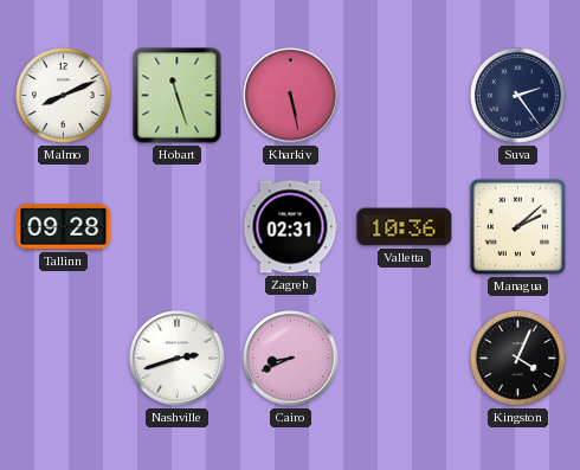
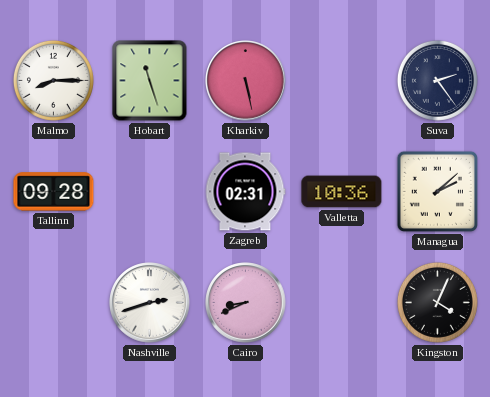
Malmo: 8:11 -> 8:15
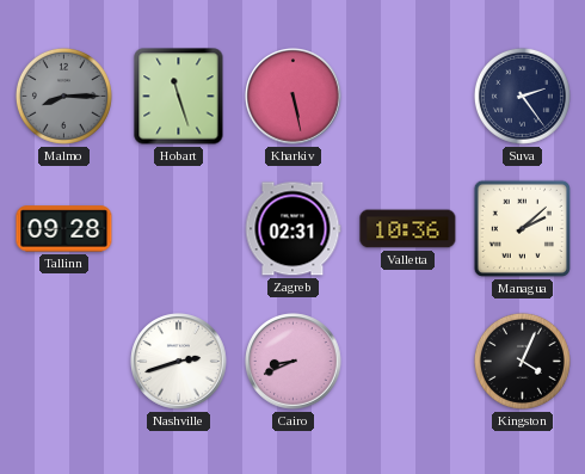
Malmo dial: white -> grey
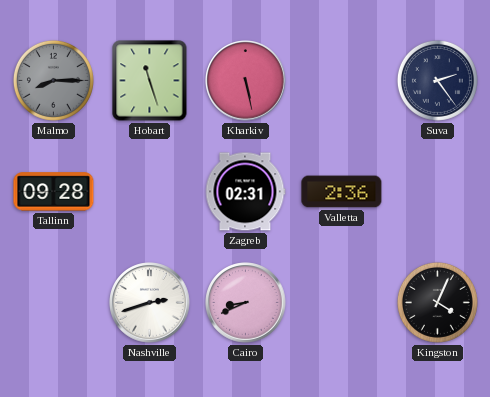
Valletta: 10:36 -> 2:36
Managua: 2:08 -> none
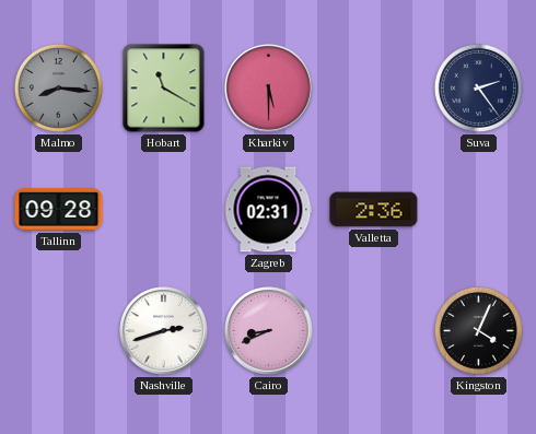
Malmo: 8:15 -> 8:16
Hobart: 11:27 -> 11:20
Kharkiv: 5:28 -> 5:30
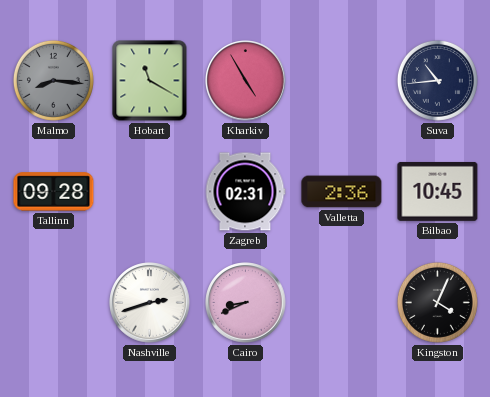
Kharkiv: 5:30 -> 4:55
Suva: 2:24 -> 10:44
Bilbao: none -> 10:45
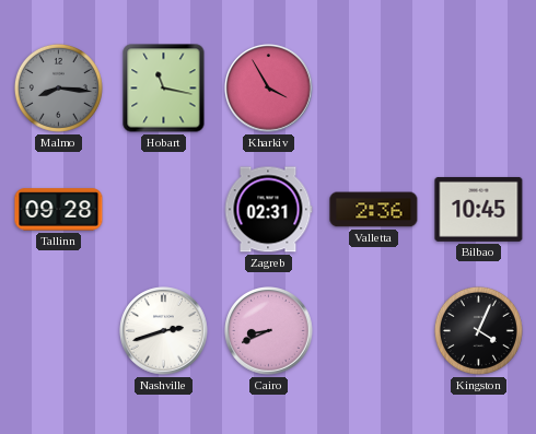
Hobart: 11:20 -> 11:17
Kharkiv: 4:55 -> 3:55
Suva: 10:44 -> none
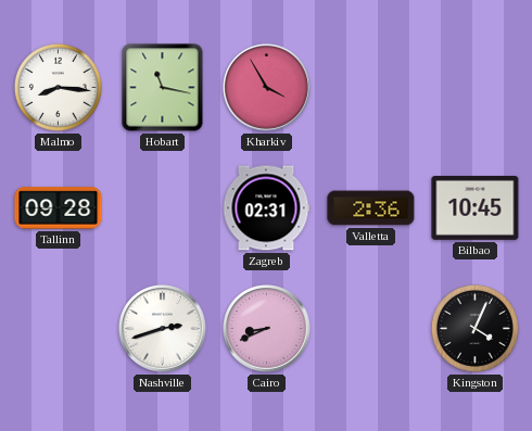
Malmo dial: grey -> white
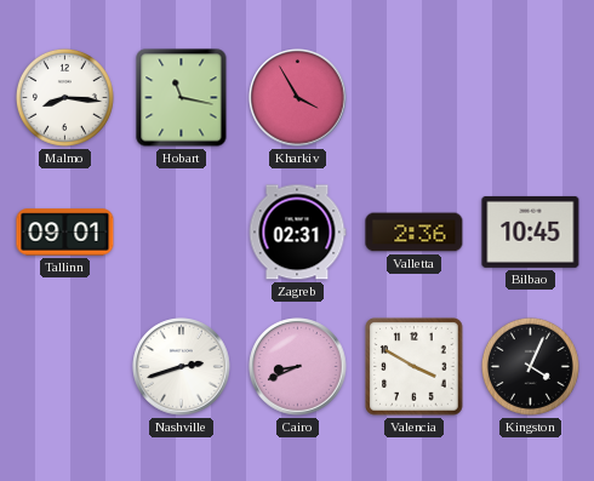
Tallinn: 09:28 -> 09:01
Valencia: none -> 3:50
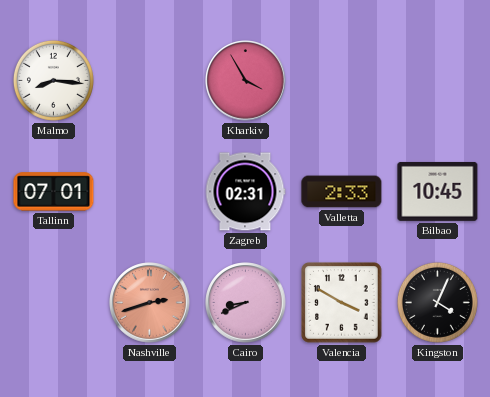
Hobart: 11:17 -> none
Tallinn: 09:01 -> 07:01
Valletta: 2:36 -> 2:33
Nashville dial: white -> salmon
